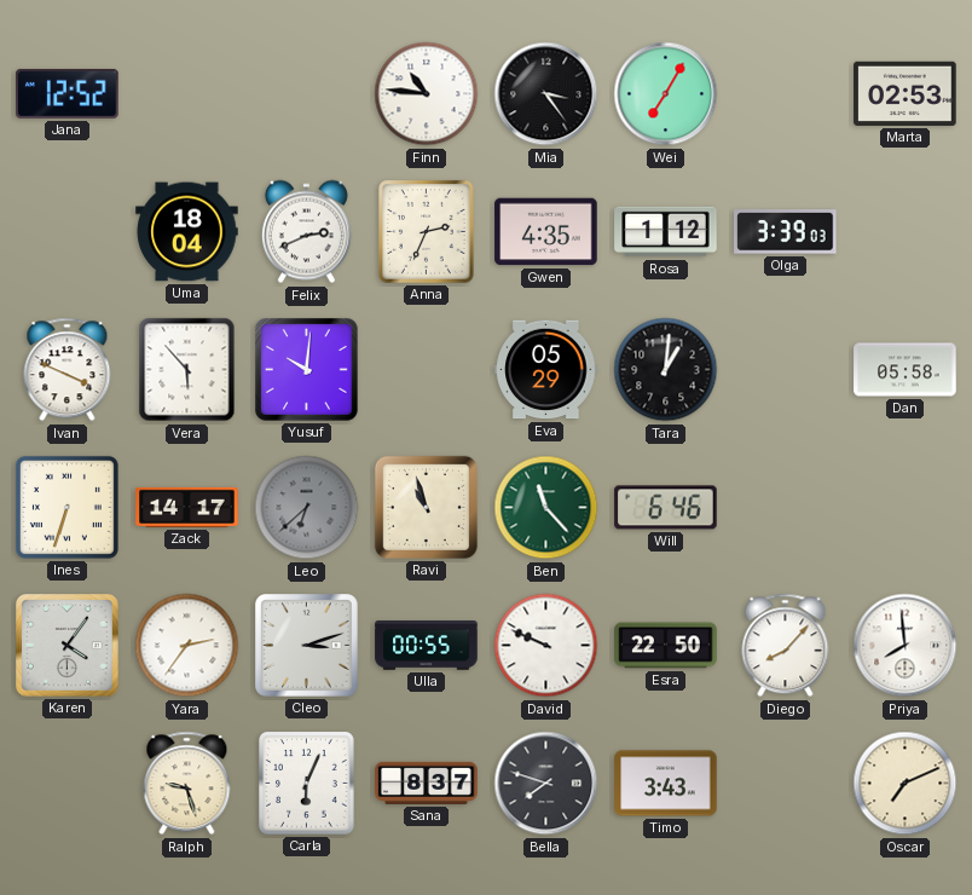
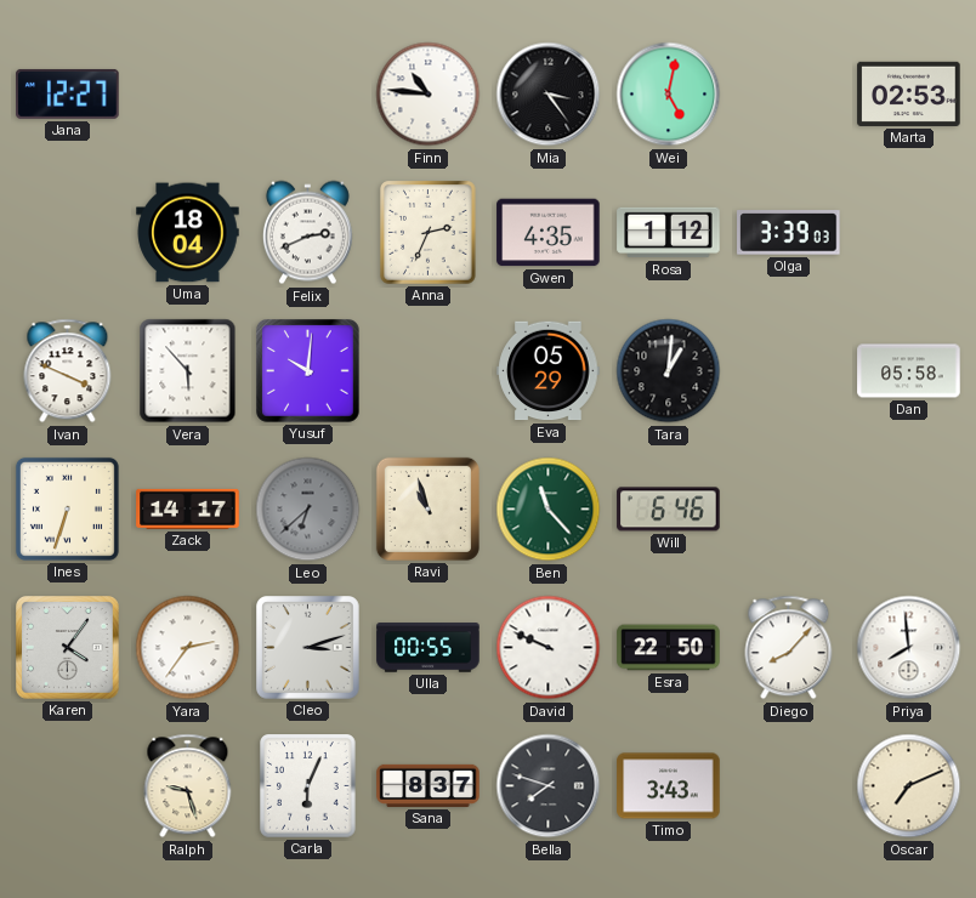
Jana: 12:52 -> 12:27
Wei: 7:05 -> 5:02
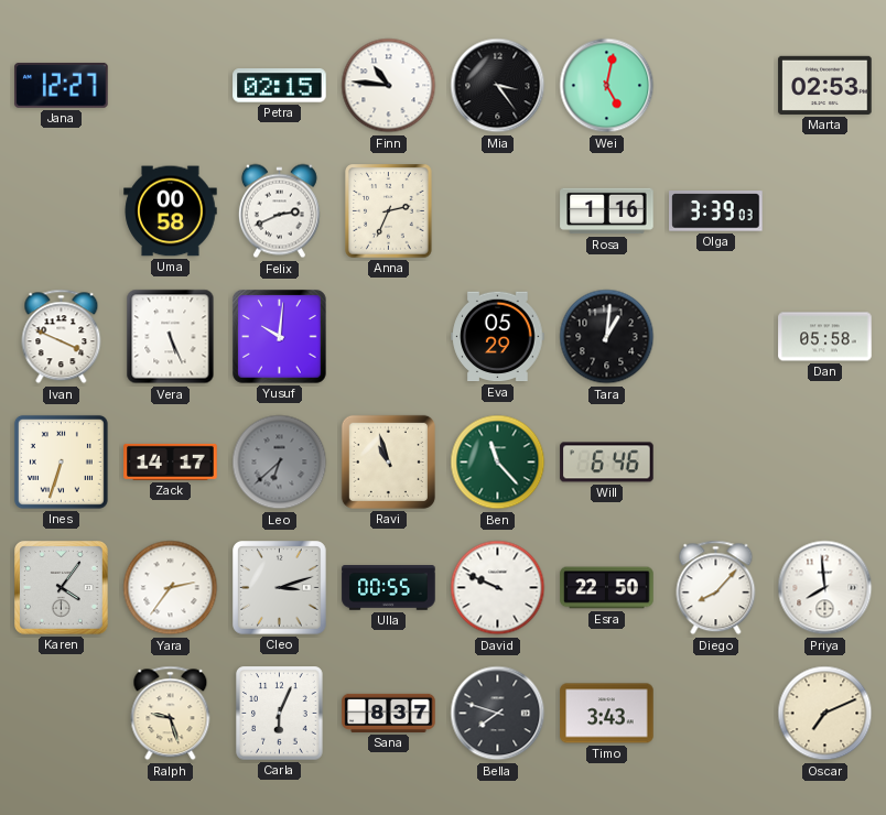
Petra: none -> 02:15
Uma: 18:04 -> 00:58
Gwen: 4:35 -> none
Rosa: 1:12 -> 1:16
Vera: 5:53 -> 5:26
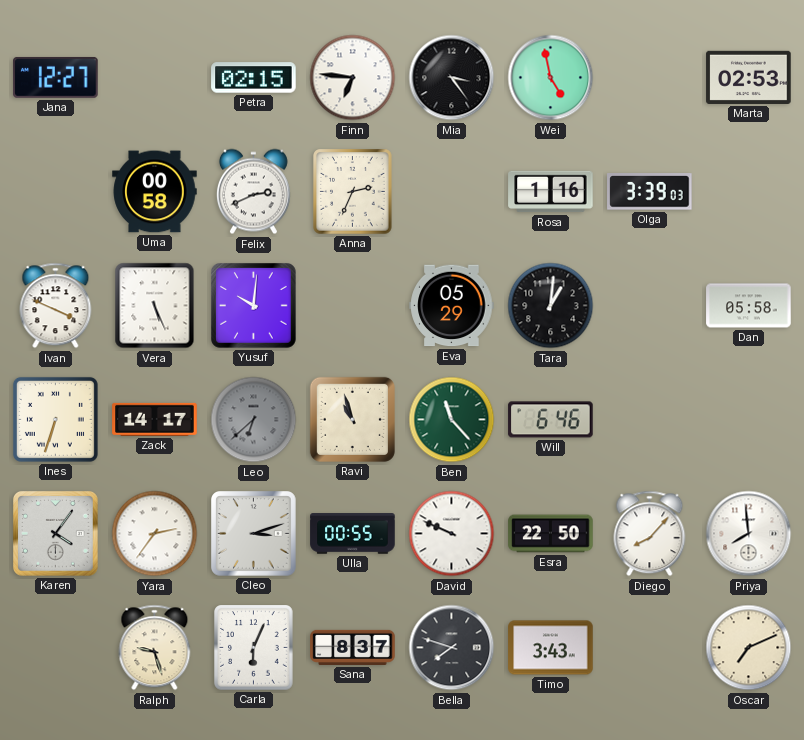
Finn: 10:46 -> 6:46
Wei: 5:02 -> 4:58
